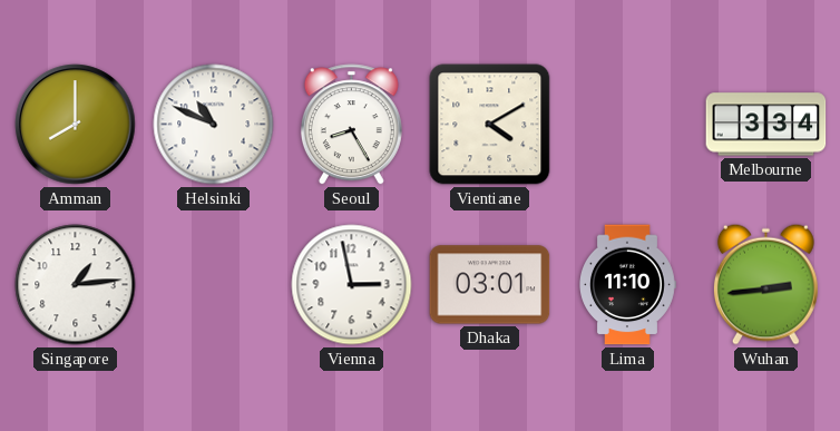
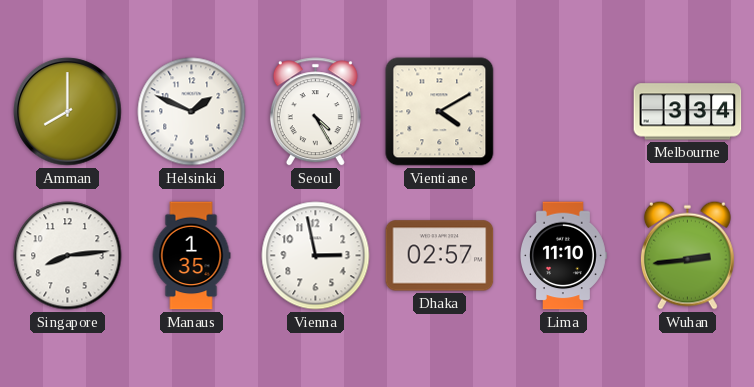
Helsinki: 10:49 -> 1:49
Seoul: 8:25 -> 4:25
Singapore: 1:14 -> 8:14
Manaus: none -> 1:35
Dhaka: 03:01 -> 02:57
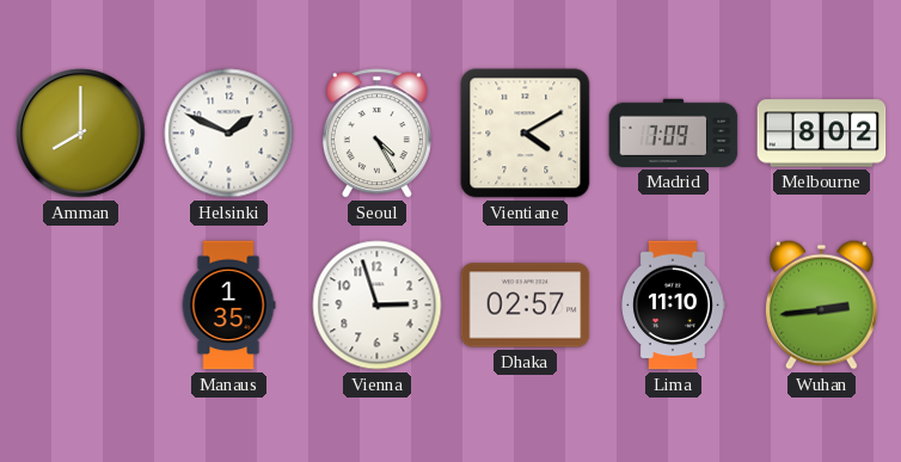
Madrid: none -> 7:09
Melbourne: 3:34 -> 8:02
Singapore: 8:14 -> none
Vienna: 2:58 -> 2:57
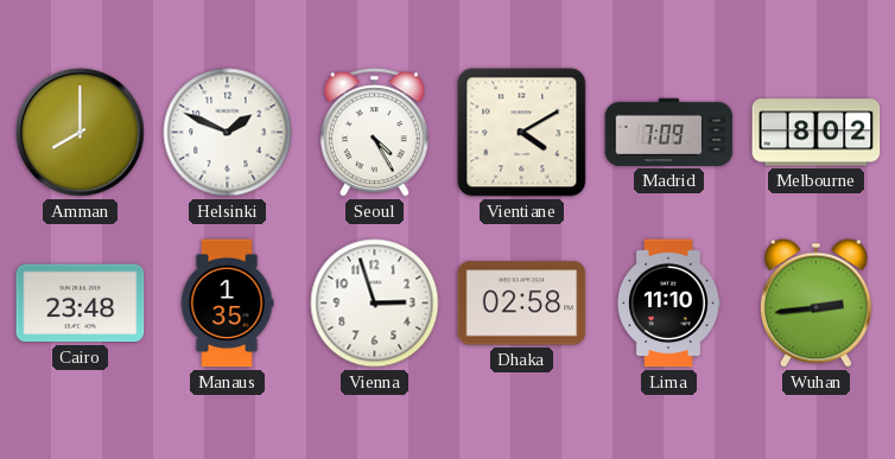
Cairo: none -> 23:48
Dhaka: 02:57 -> 02:58
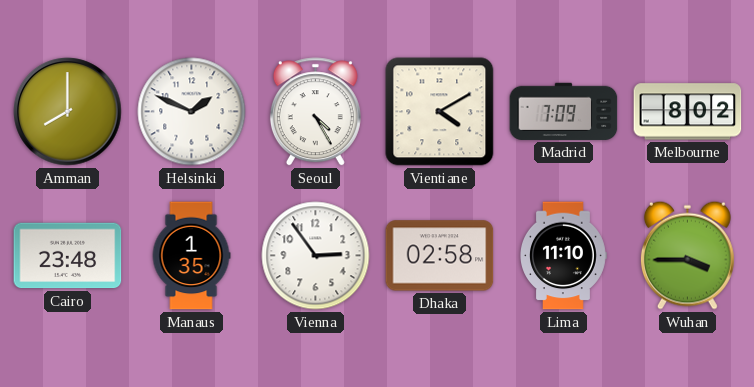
Vienna: 2:57 -> 2:54
Wuhan: 2:44 -> 3:45
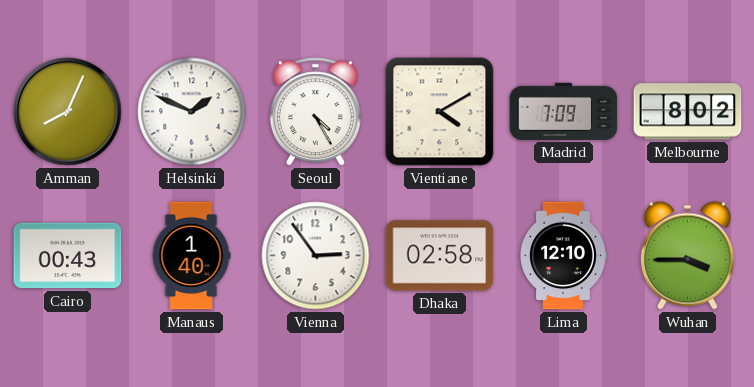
Amman: 8:00 -> 8:04
Cairo: 23:48 -> 00:43
Manaus: 1:35 -> 1:40
Lima: 11:10 -> 12:10
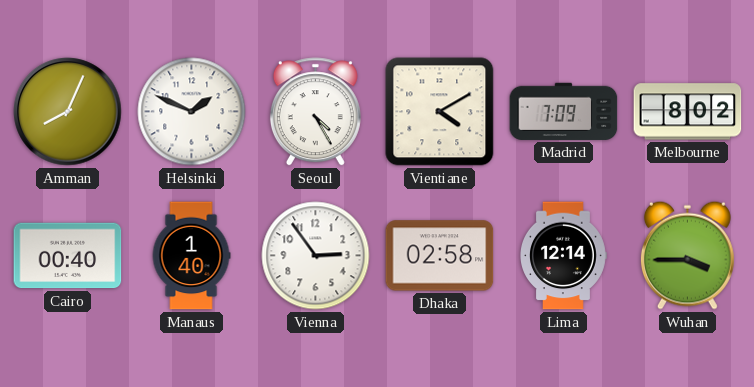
Cairo: 00:43 -> 00:40
Lima: 12:10 -> 12:14
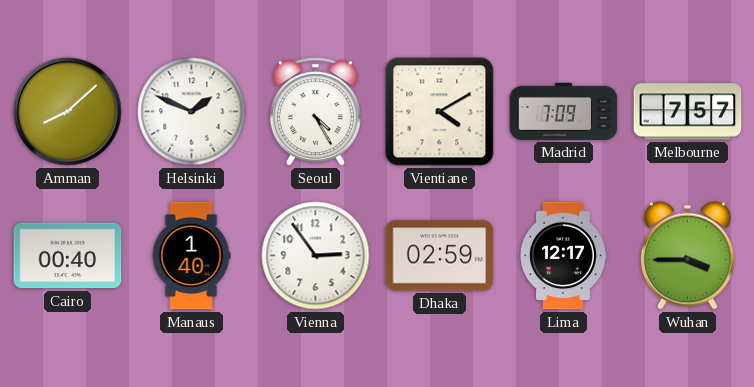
Amman: 8:04 -> 8:08
Melbourne: 8:02 -> 7:57
Dhaka: 02:58 -> 02:59
Lima: 12:14 -> 12:17
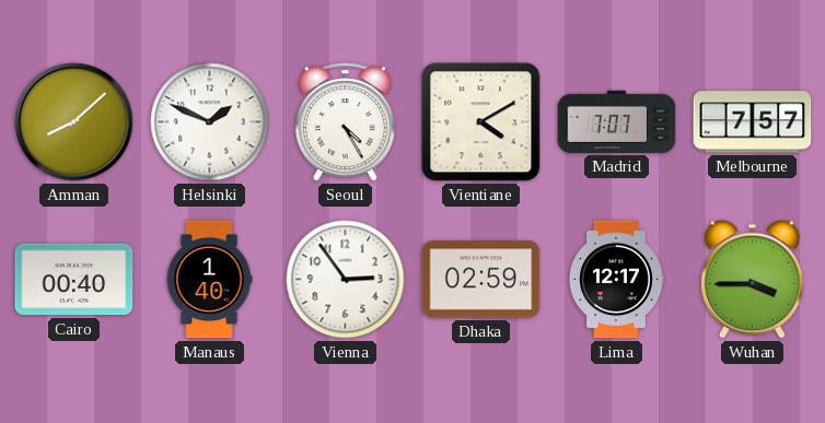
Madrid: 7:09 -> 7:07
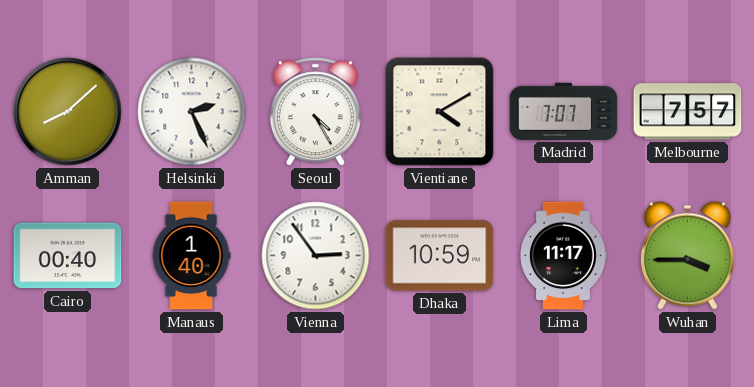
Helsinki: 1:49 -> 2:26
Dhaka: 02:59 -> 10:59
Lima: 12:17 -> 11:17
